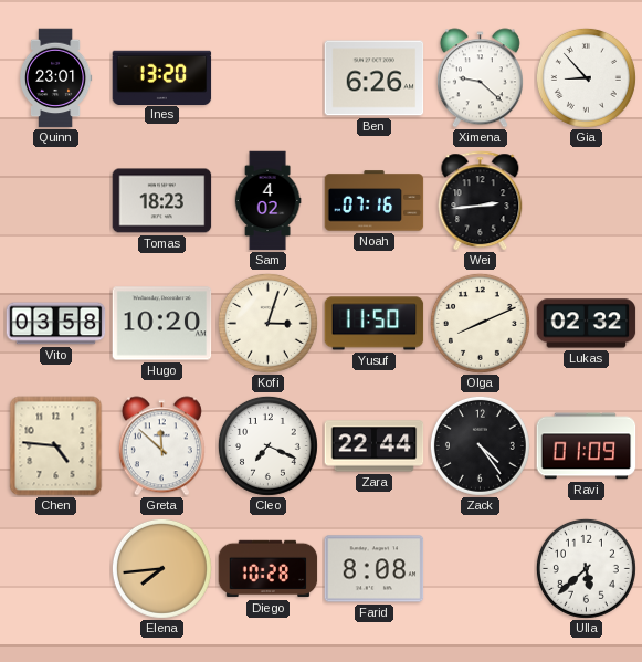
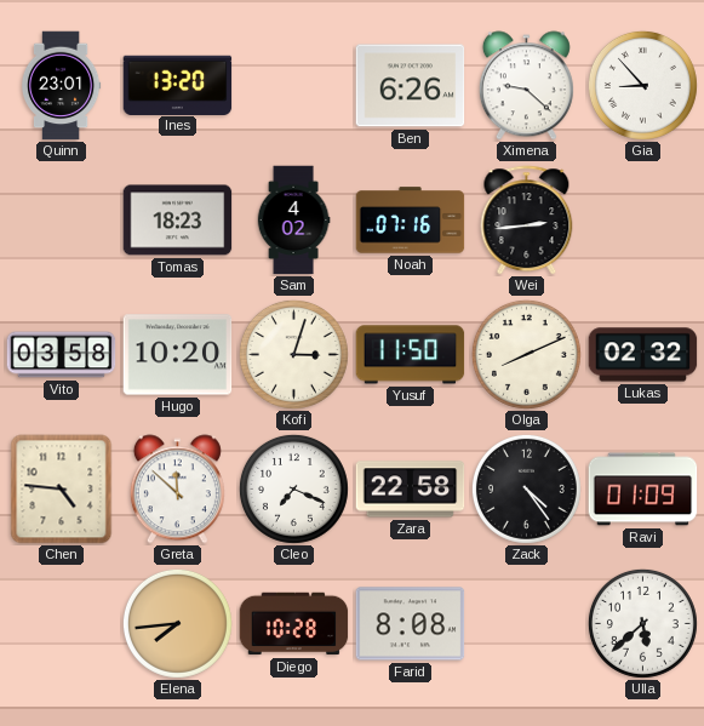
Zara: 22:44 -> 22:58
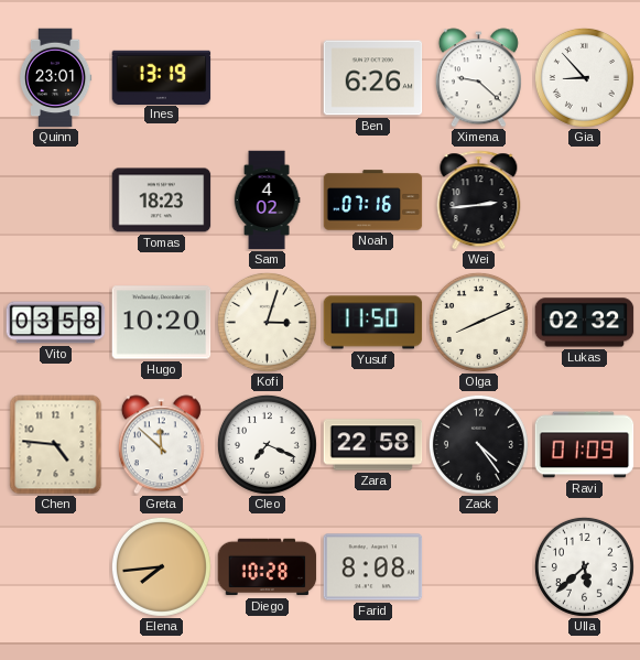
Ines: 13:20 -> 13:19
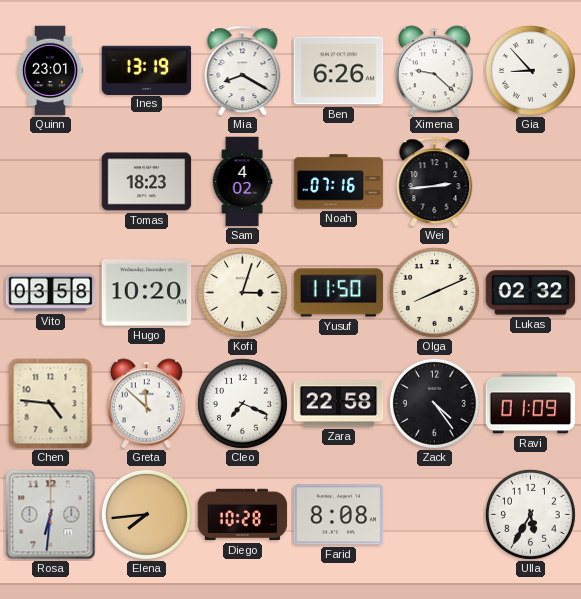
Mia: none -> 8:20
Rosa: none -> 6:31
Ulla: 5:38 -> 5:35
